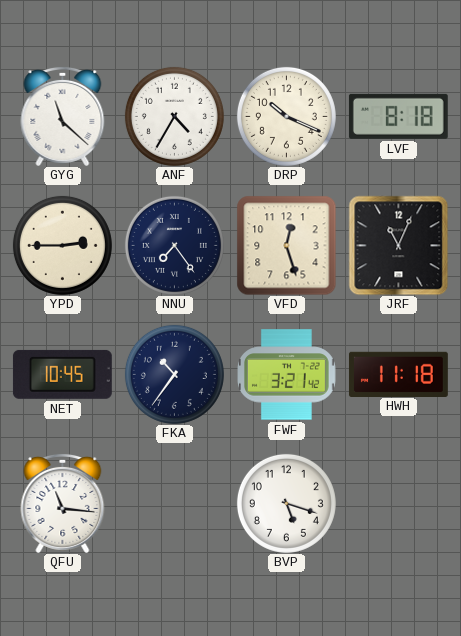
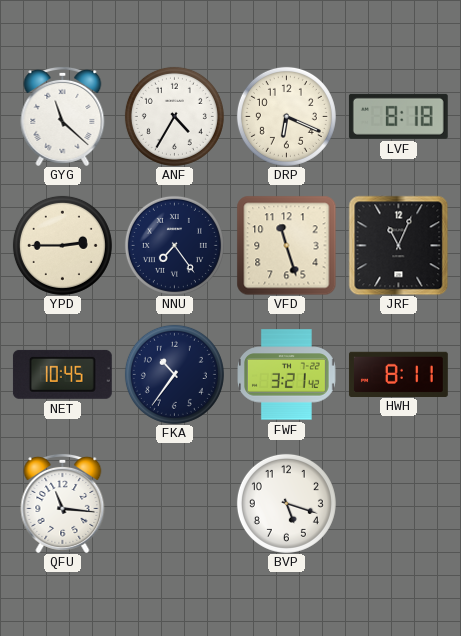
DRP: 10:19 -> 6:19
VFD: 12:27 -> 11:27
HWH: 11:18 -> 8:11
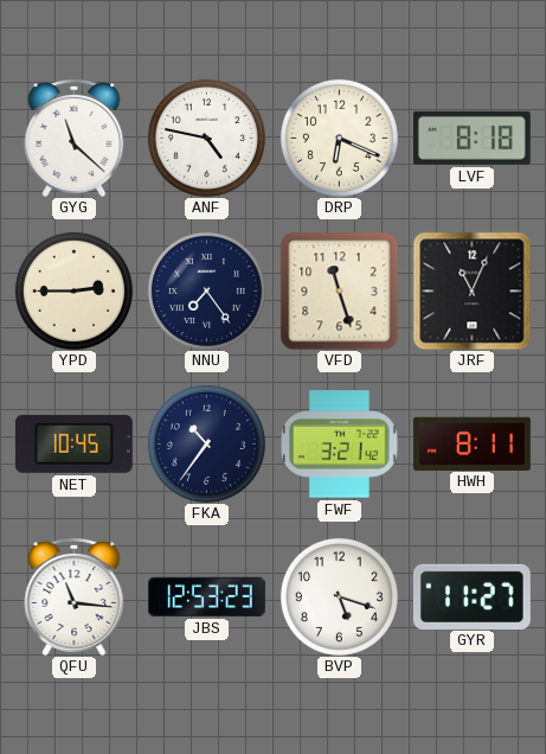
ANF: 4:35 -> 4:47
JBS: none -> 12:53
GYR: none -> 11:27
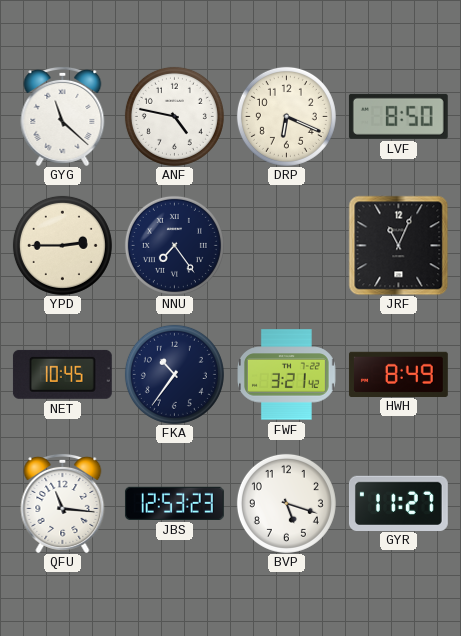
LVF: 8:18 -> 8:50
VFD: 11:27 -> none
HWH: 8:11 -> 8:49
